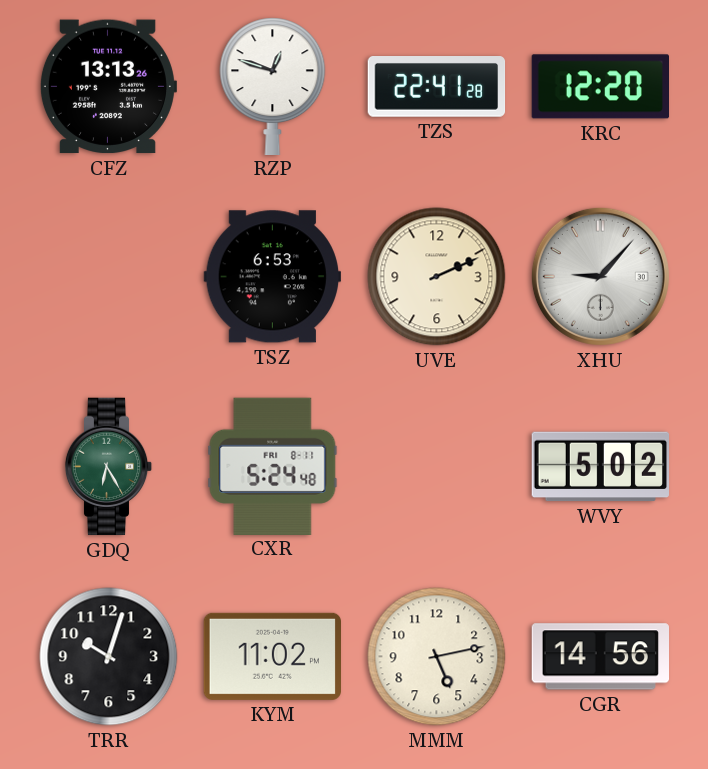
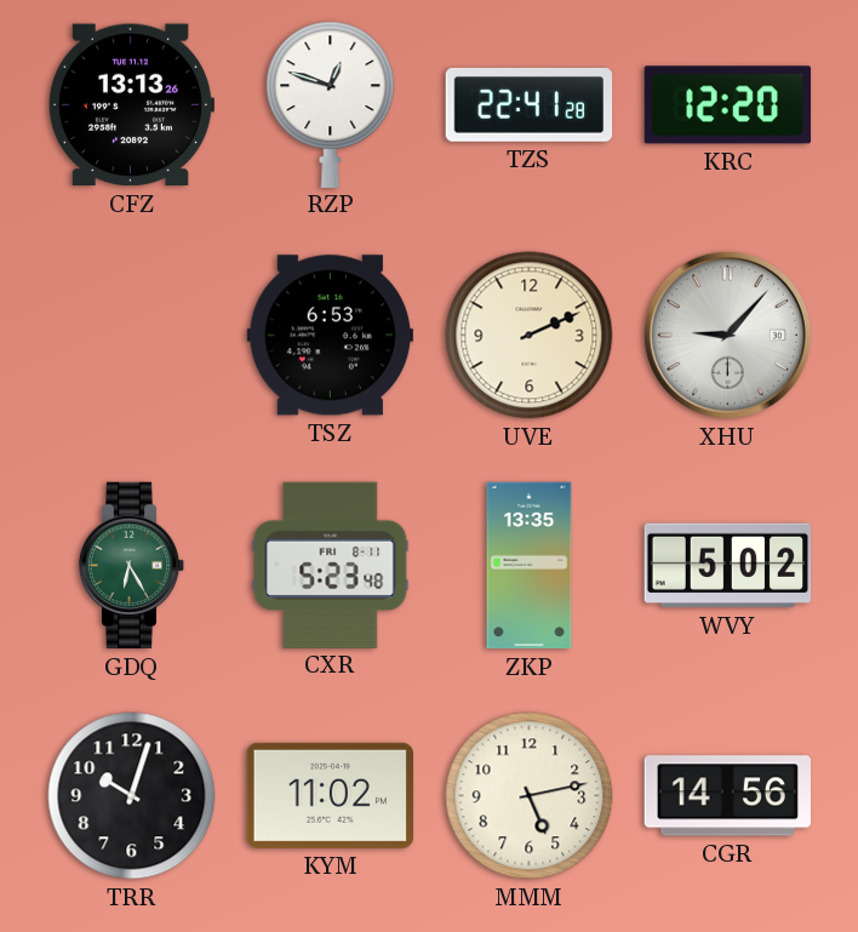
CXR: 5:24 -> 5:23
ZKP: none -> 13:35
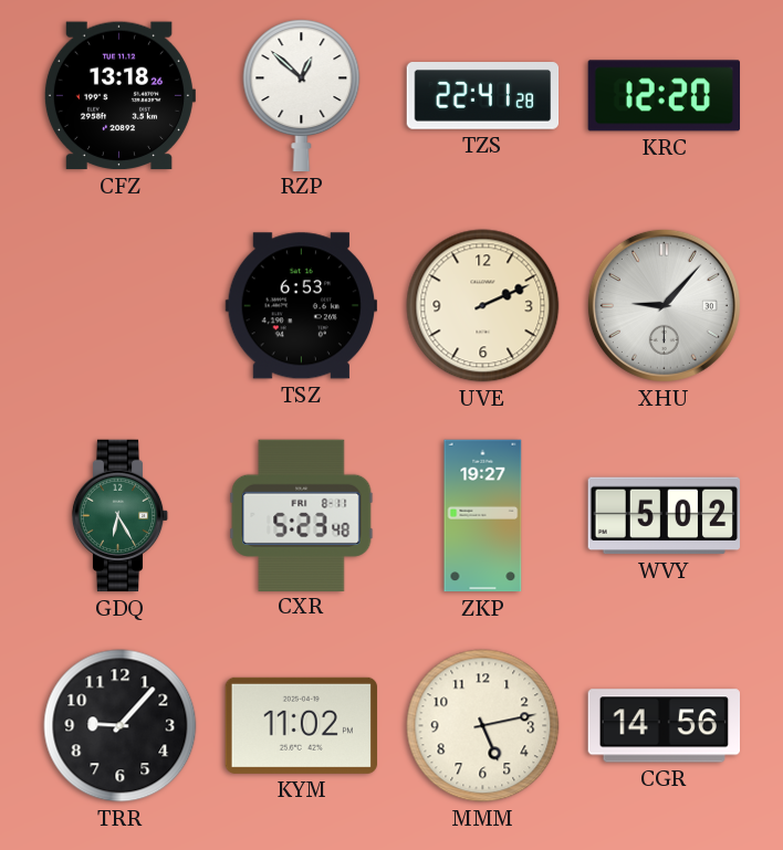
CFZ: 13:13 -> 13:18
RZP: 12:48 -> 12:52
ZKP: 13:35 -> 19:27
TRR: 10:03 -> 9:07
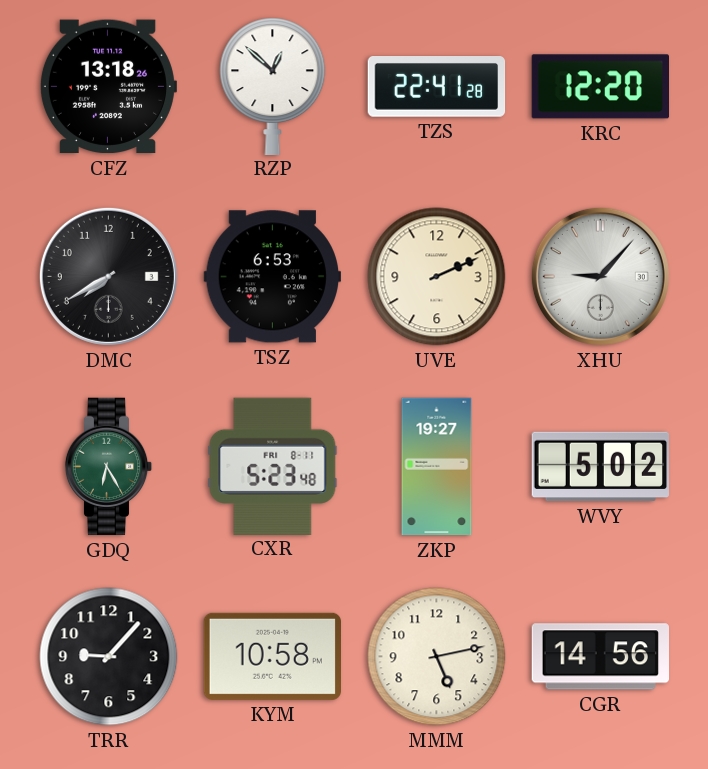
DMC: none -> 7:40
KYM: 11:02 -> 10:58
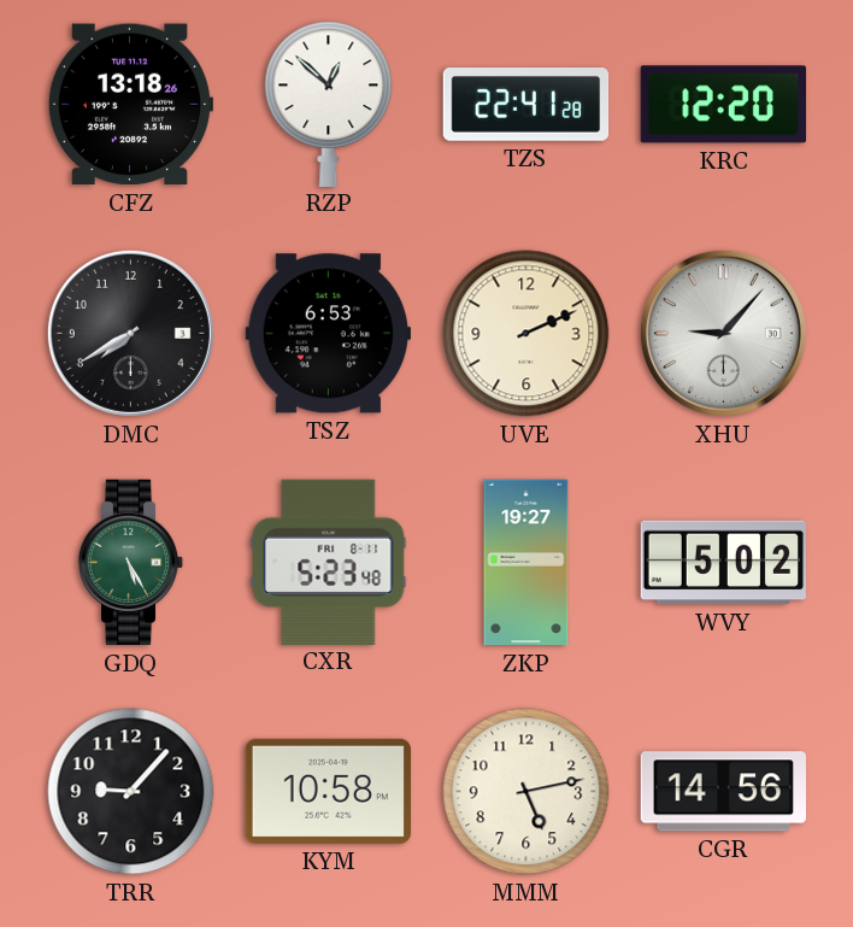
GDQ: 6:25 -> 5:25
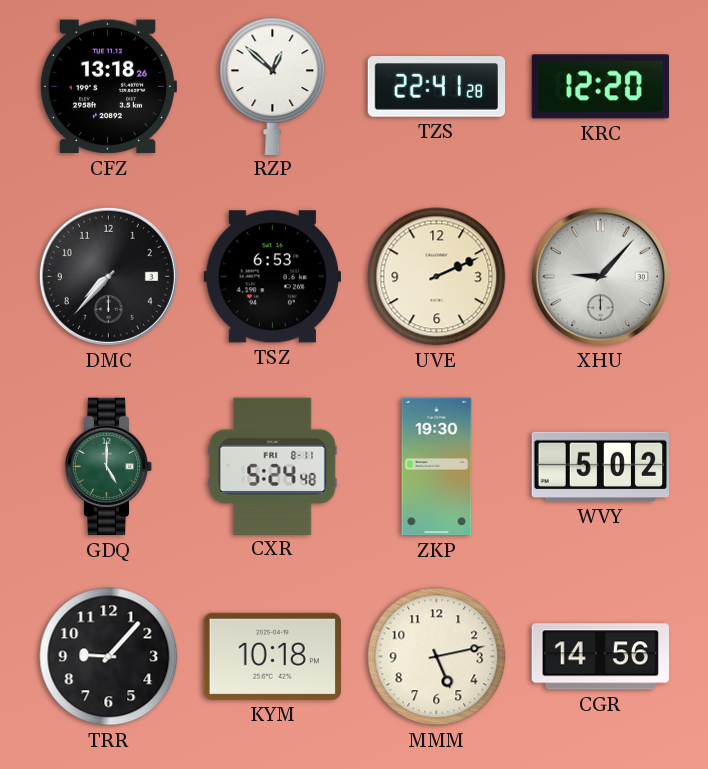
DMC: 7:40 -> 7:37
GDQ: 5:25 -> 5:00
CXR: 5:23 -> 5:24
ZKP: 19:27 -> 19:30
KYM: 10:58 -> 10:18
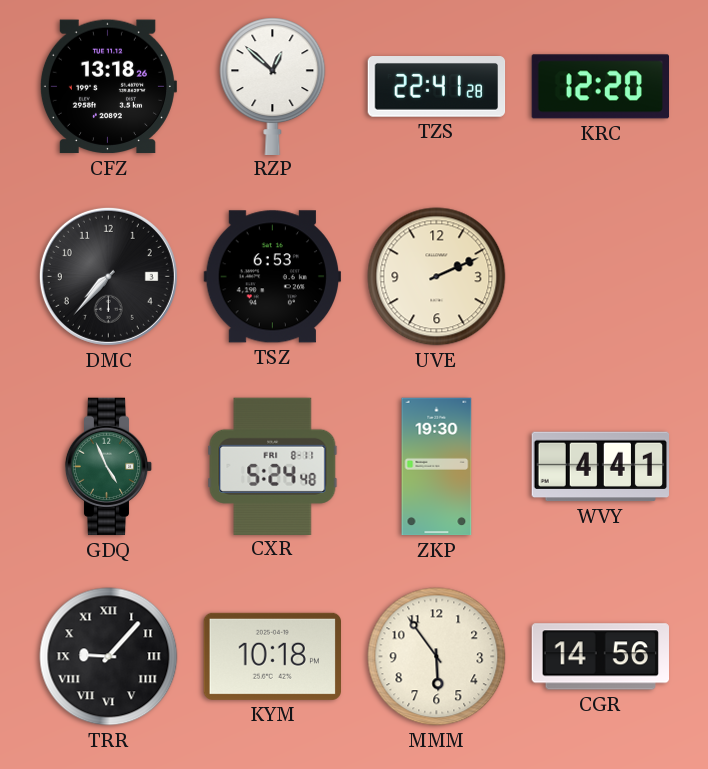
XHU: 9:07 -> none
GDQ: 5:00 -> 4:56
WVY: 5:02 -> 4:41
TRR numerals: Arabic -> Roman
MMM: 5:13 -> 5:54
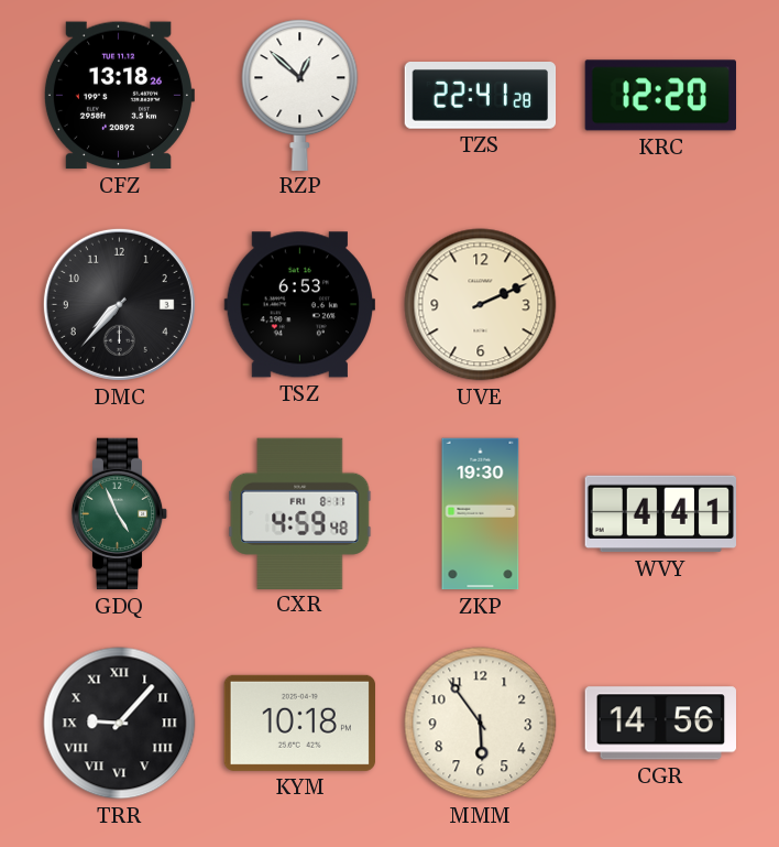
CXR: 5:24 -> 4:59
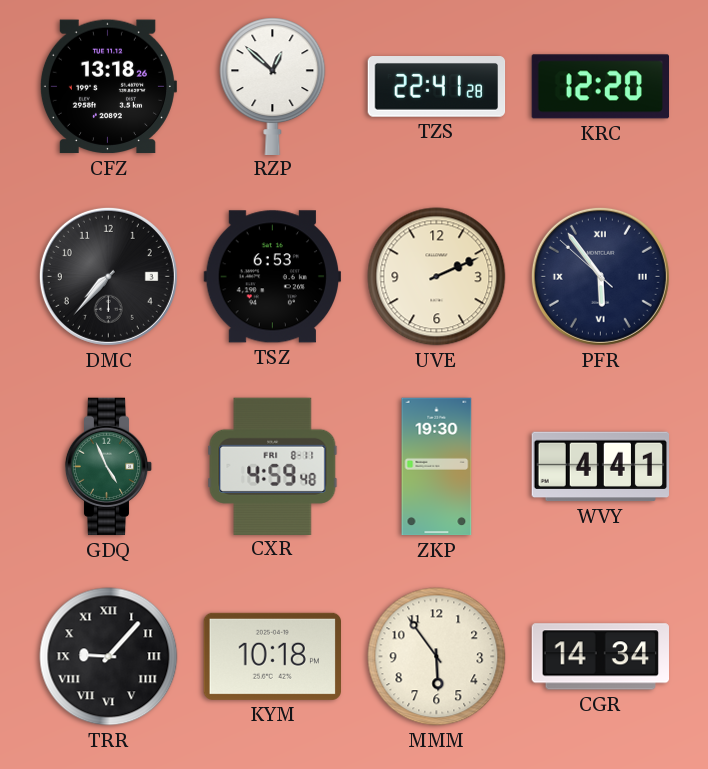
PFR: none -> 5:53
CGR: 14:56 -> 14:34
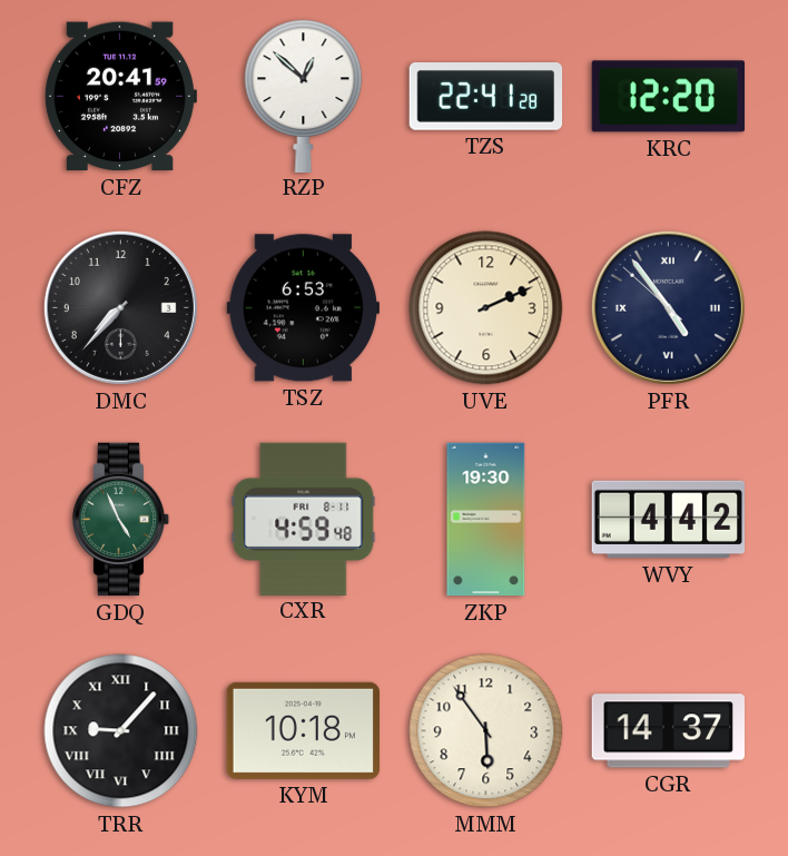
CFZ: 13:18 -> 20:41
PFR: 5:53 -> 4:53
WVY: 4:41 -> 4:42
CGR: 14:34 -> 14:37
